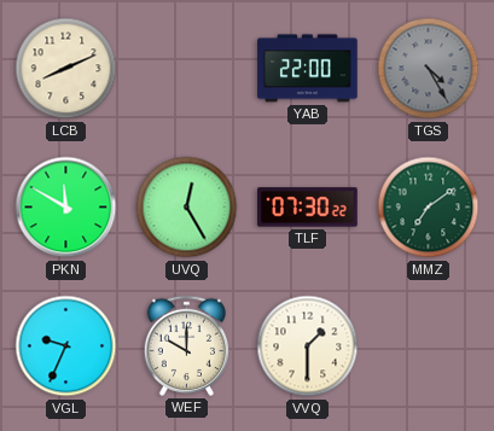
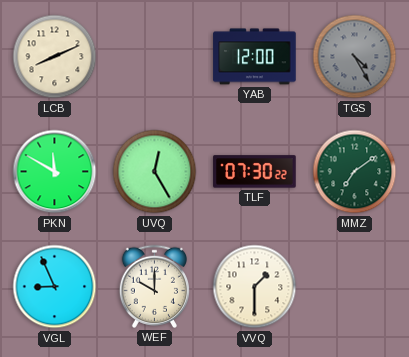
YAB: 22:00 -> 12:00
VGL: 9:34 -> 8:56
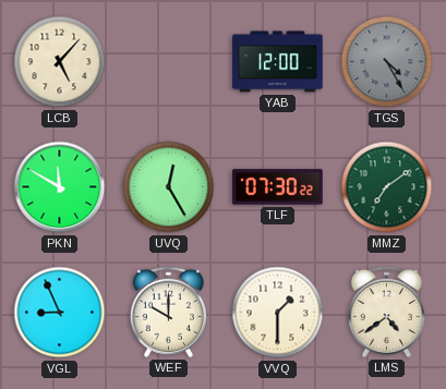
LCB: 8:11 -> 5:07
LMS: none -> 4:39
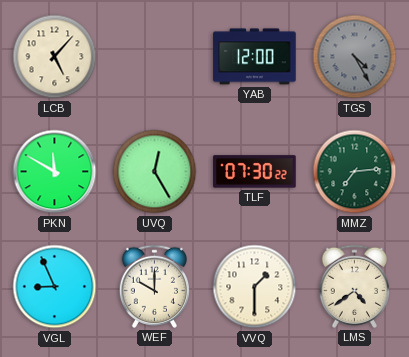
MMZ: 7:09 -> 7:14
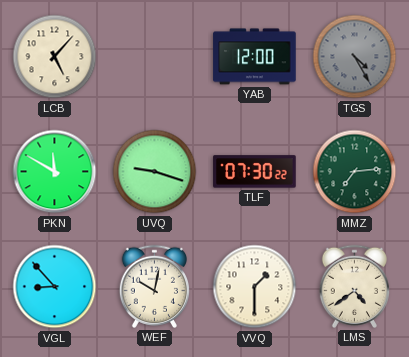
UVQ: 12:25 -> 9:18
VGL: 8:56 -> 8:53
WEF: 10:00 -> 10:02
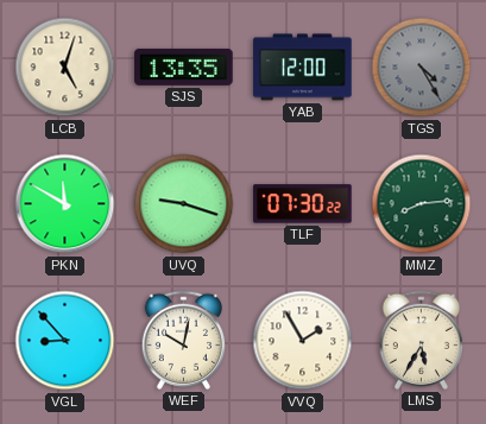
LCB: 5:07 -> 5:03
SJS: none -> 13:35
MMZ: 7:14 -> 8:14
VVQ: 1:30 -> 1:55
LMS: 4:39 -> 5:35
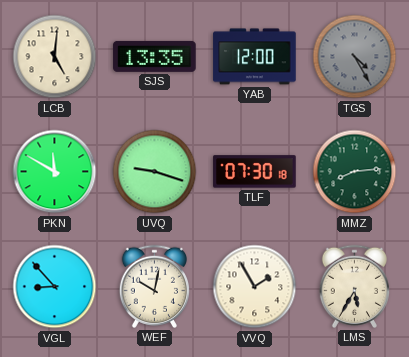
LCB: 5:03 -> 5:01
TLF: 07:30:22 -> 07:30:18
